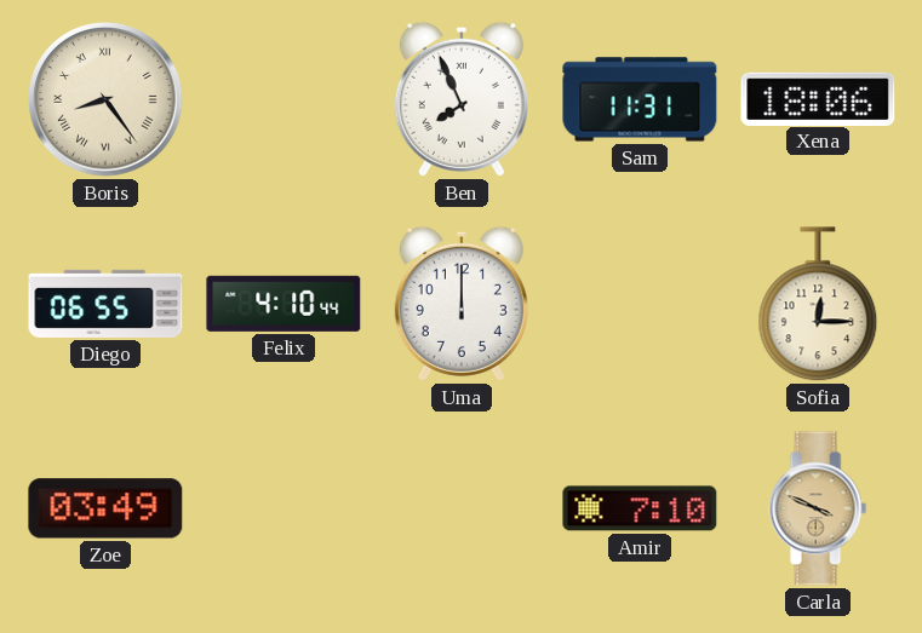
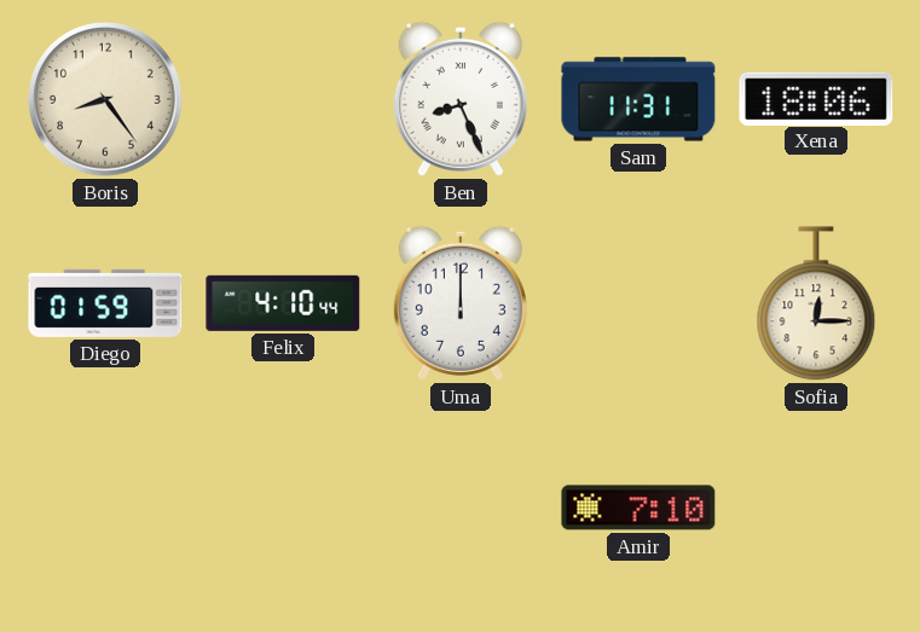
Boris numerals: Roman -> Arabic
Ben: 7:56 -> 8:26
Diego: 06:55 -> 01:59
Zoe: 03:49 -> none
Carla: 3:49 -> none
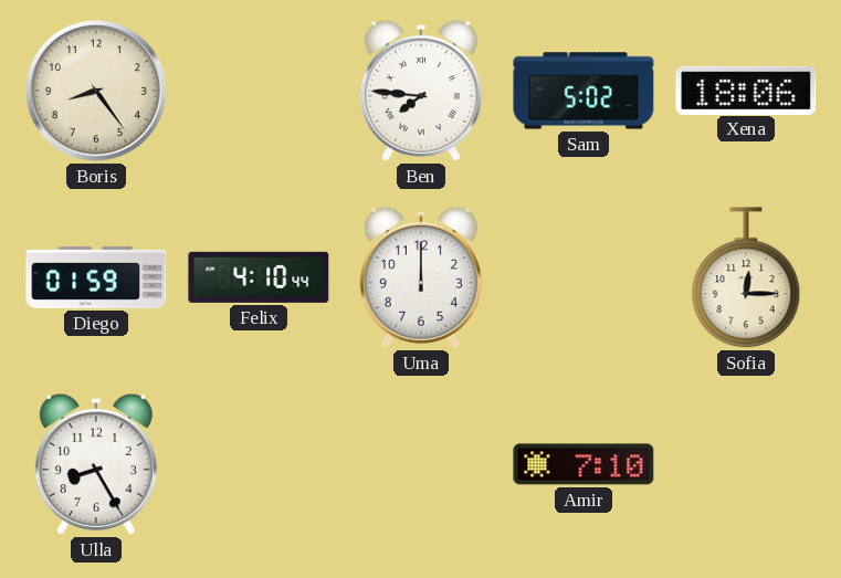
Ben: 8:26 -> 7:46
Sam: 11:31 -> 5:02
Ulla: none -> 8:25
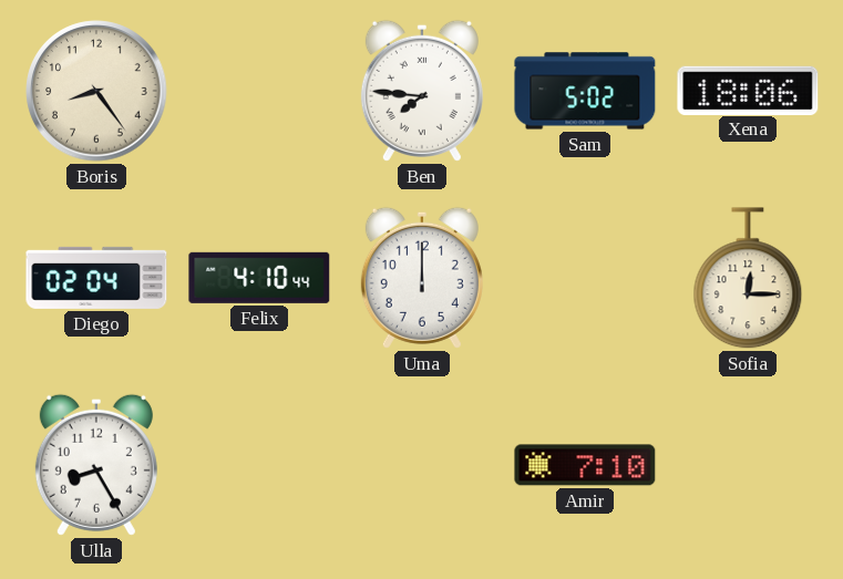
Diego: 01:59 -> 02:04
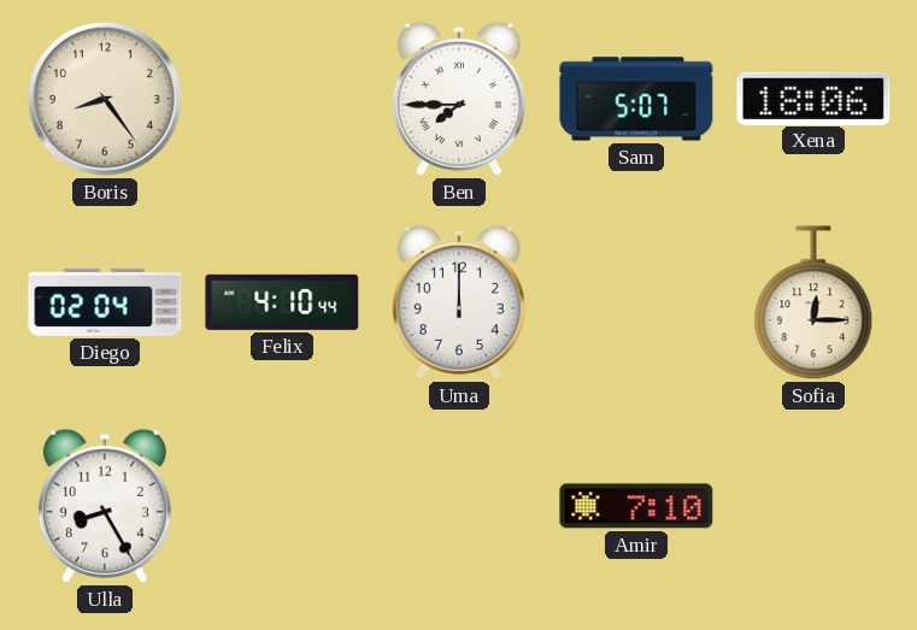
Ben: 7:46 -> 7:45
Sam: 5:02 -> 5:07
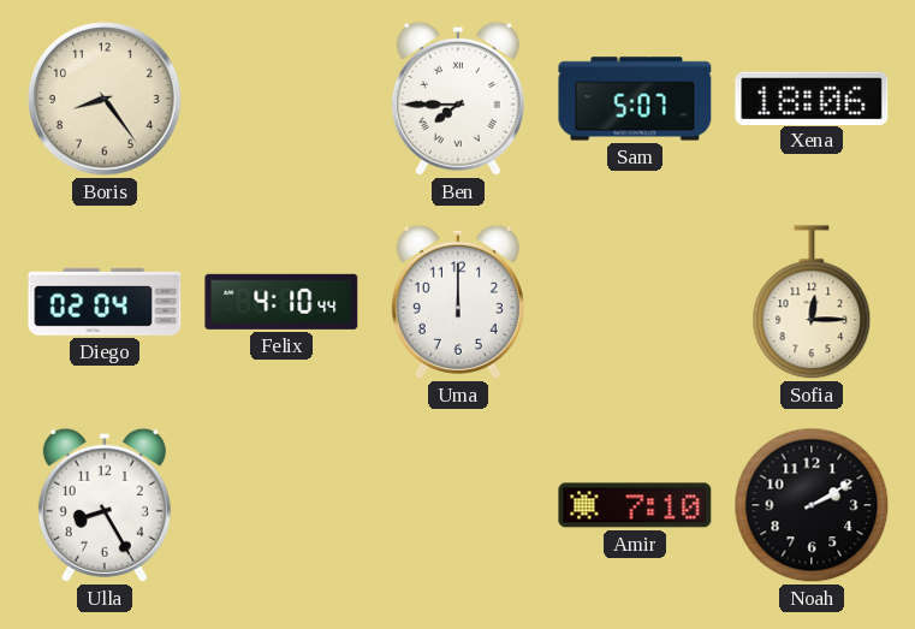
Noah: none -> 2:10
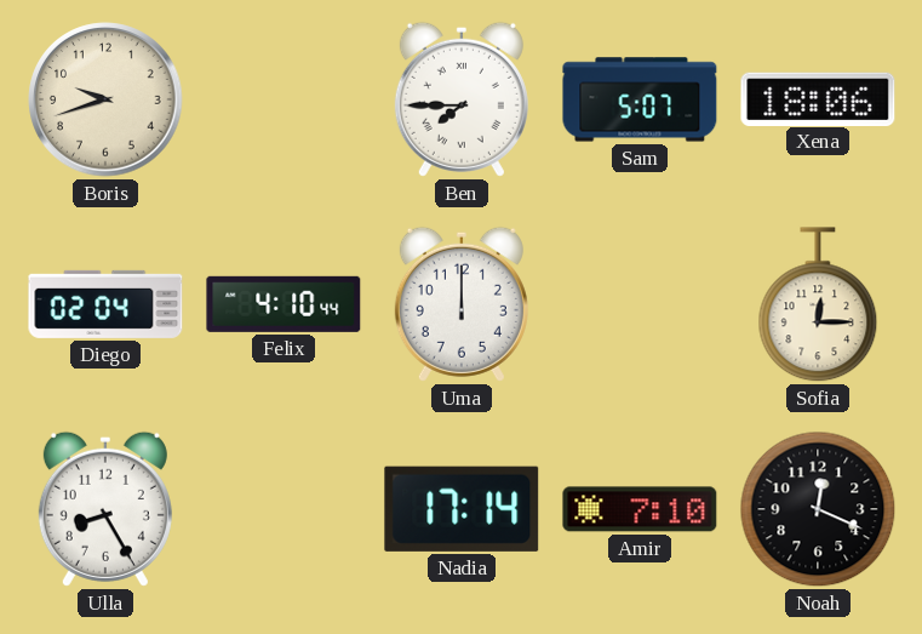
Boris: 8:24 -> 9:42
Nadia: none -> 17:14
Noah: 2:10 -> 12:19
